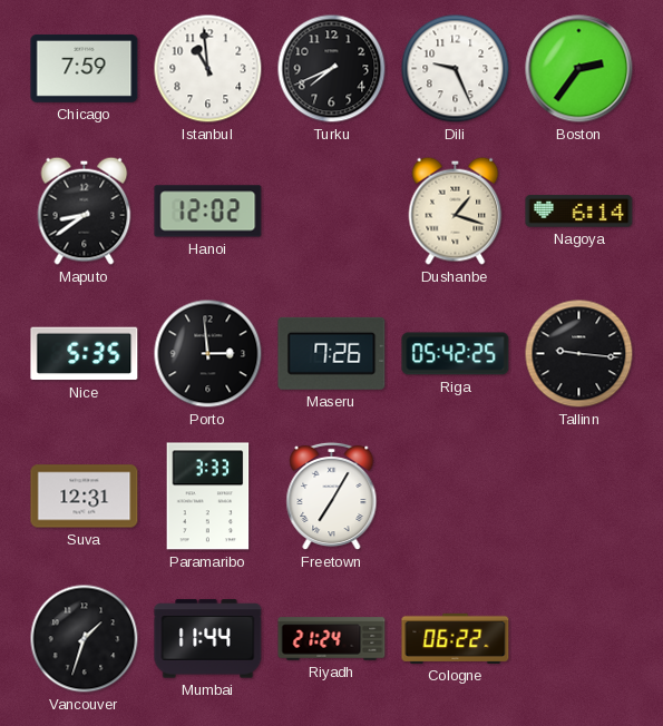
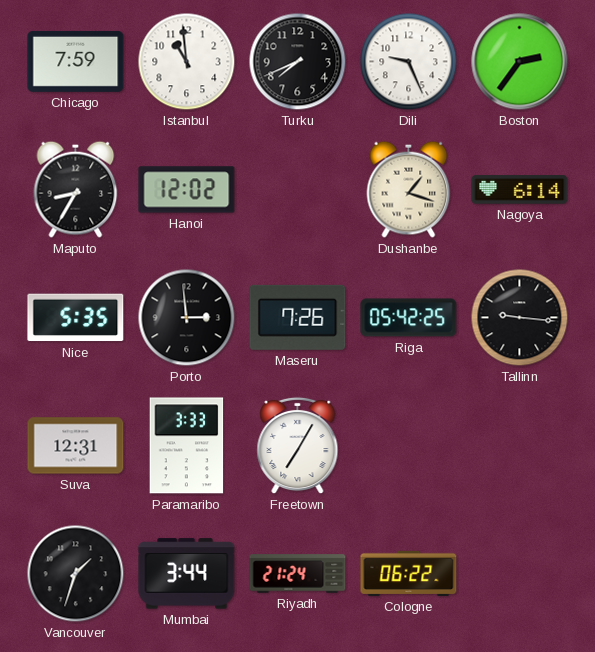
Maputo: 8:39 -> 8:35
Mumbai: 11:44 -> 3:44
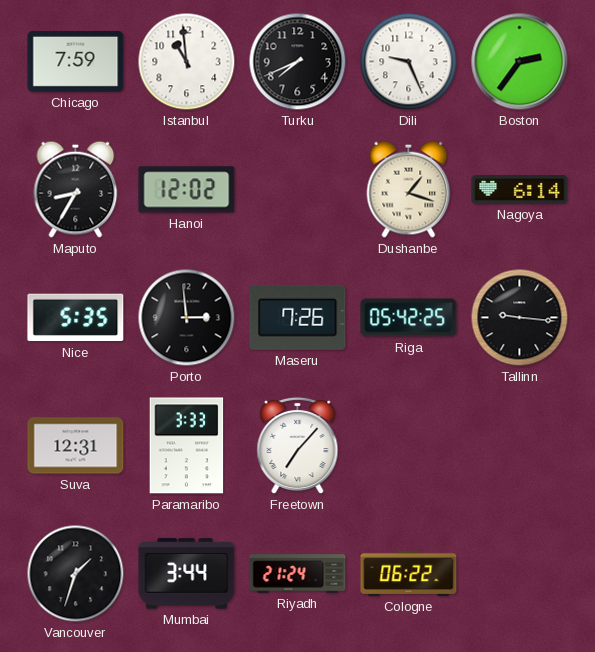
Freetown: 7:05 -> 7:07
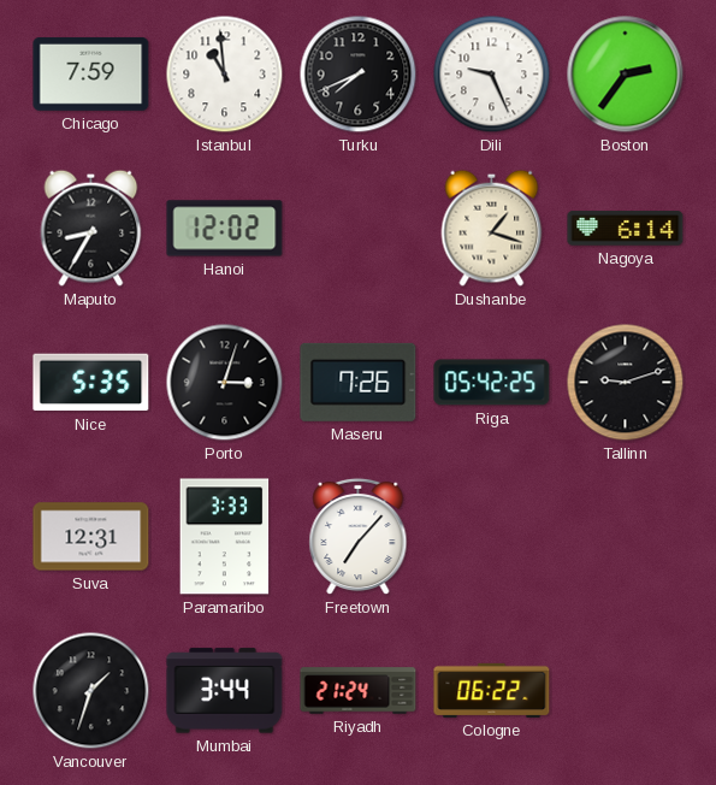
Porto: 2:59 -> 3:03
Tallinn: 9:16 -> 9:12
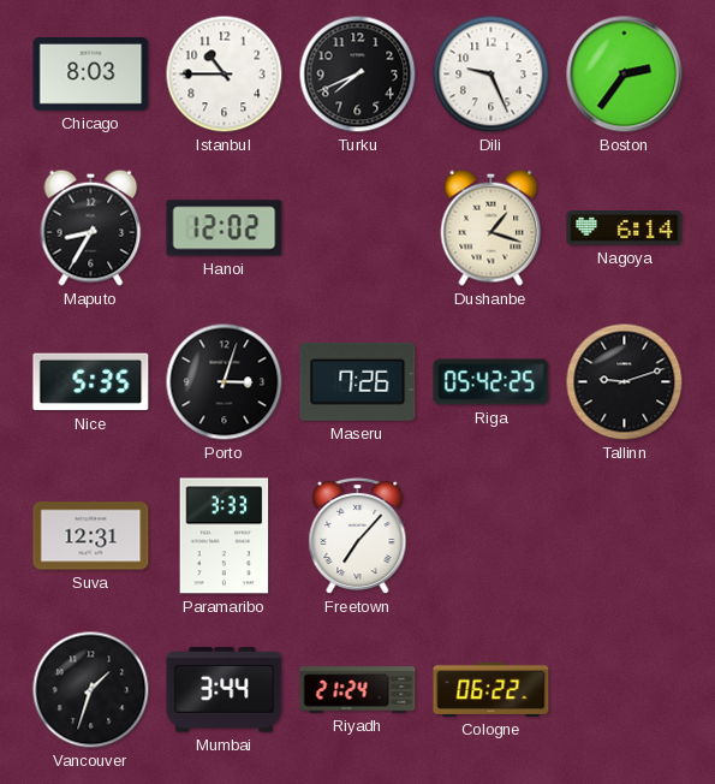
Chicago: 7:59 -> 8:03
Istanbul: 10:59 -> 10:45
